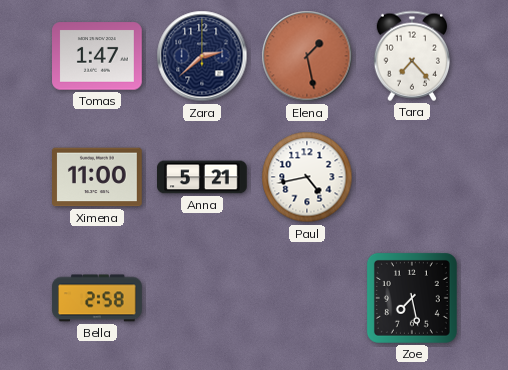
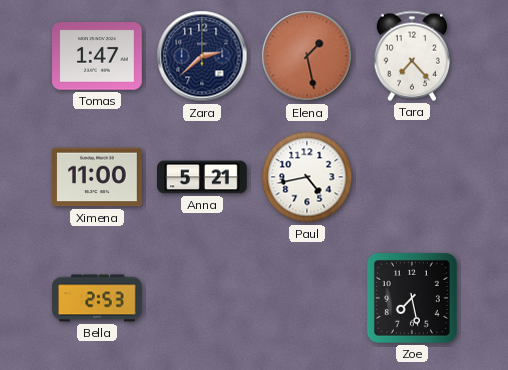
Bella: 2:58 -> 2:53
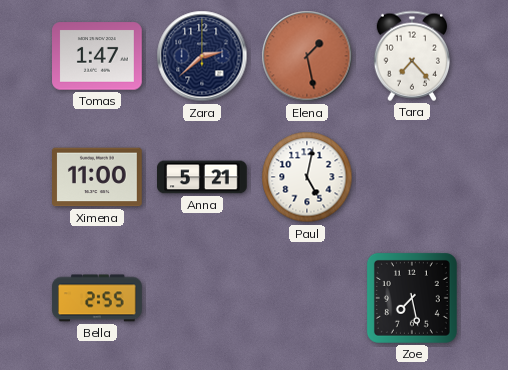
Paul: 4:43 -> 5:02
Bella: 2:53 -> 2:55
